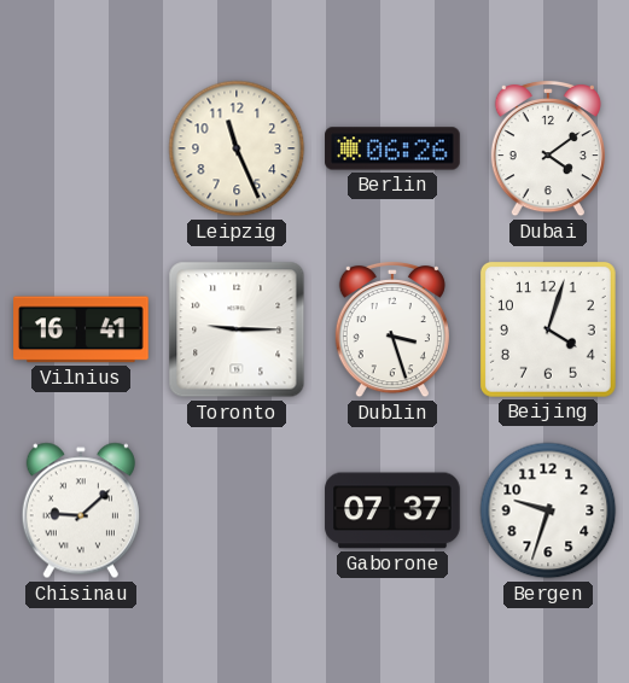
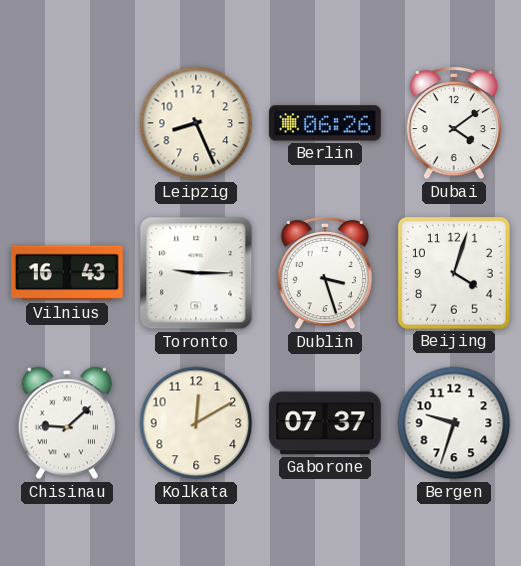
Leipzig: 11:26 -> 8:26
Vilnius: 16:41 -> 16:43
Kolkata: none -> 12:10
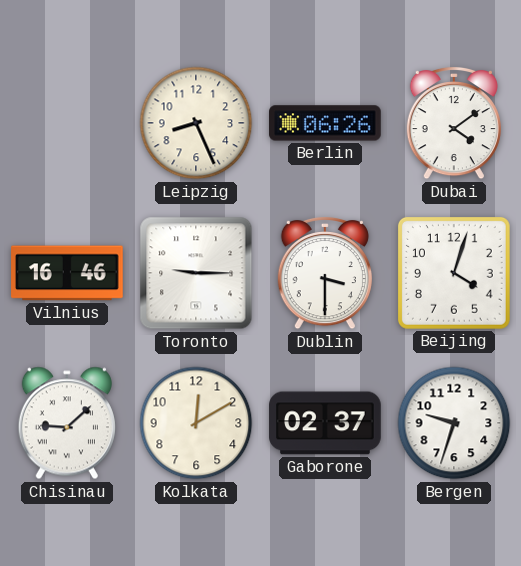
Vilnius: 16:43 -> 16:46
Dublin: 3:27 -> 3:30
Gaborone: 07:37 -> 02:37
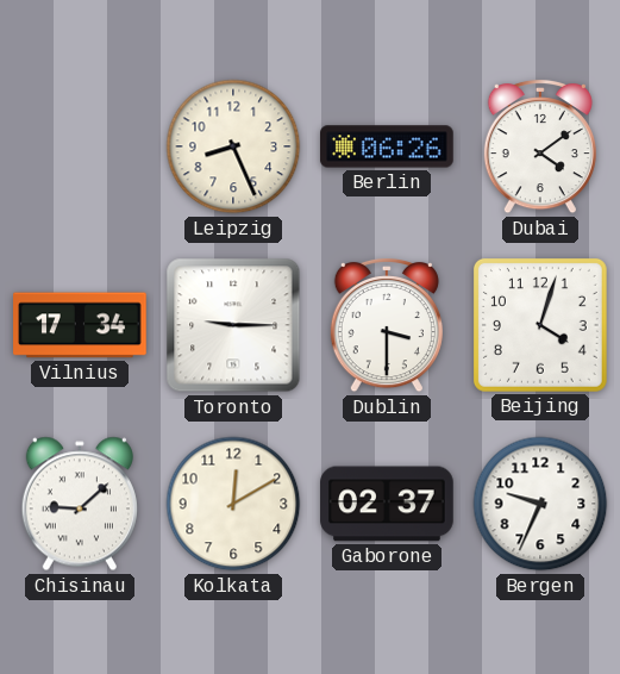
Vilnius: 16:46 -> 17:34
Bergen: 9:33 -> 9:34
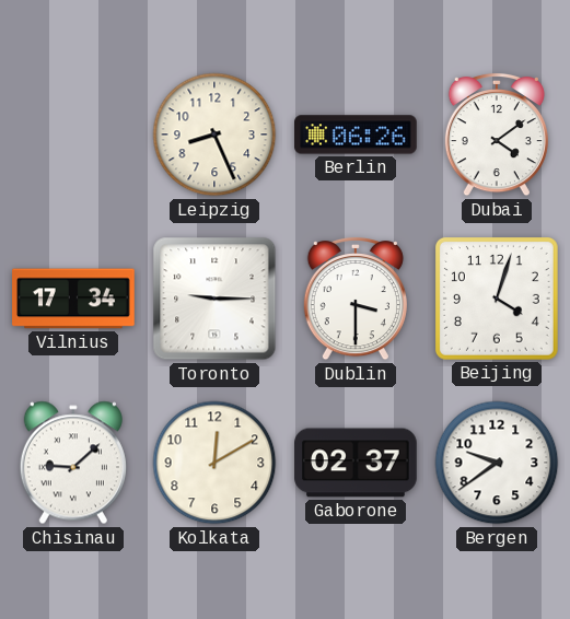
Bergen: 9:34 -> 9:39
